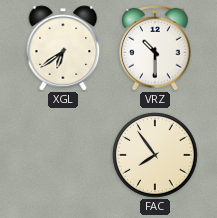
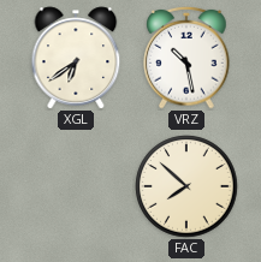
VRZ: 10:30 -> 10:28
FAC: 7:54 -> 7:52
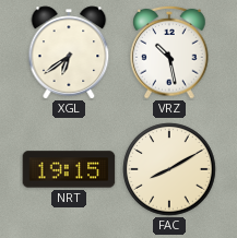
NRT: none -> 19:15
FAC: 7:52 -> 8:10
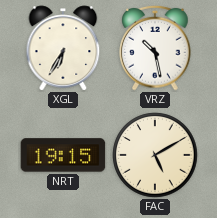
XGL: 6:39 -> 6:35
FAC: 8:10 -> 5:10
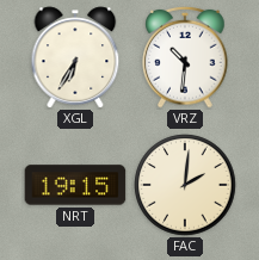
VRZ: 10:28 -> 10:31
FAC: 5:10 -> 2:01
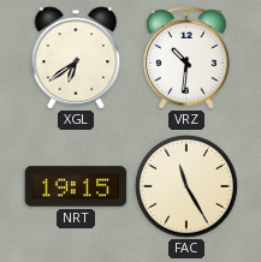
XGL: 6:35 -> 6:39
FAC: 2:01 -> 11:25
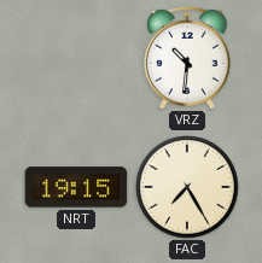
XGL: 6:39 -> none
FAC: 11:25 -> 7:25
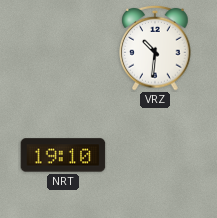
NRT: 19:15 -> 19:10
FAC: 7:25 -> none
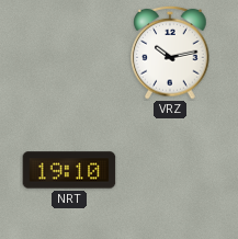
VRZ: 10:31 -> 10:13
